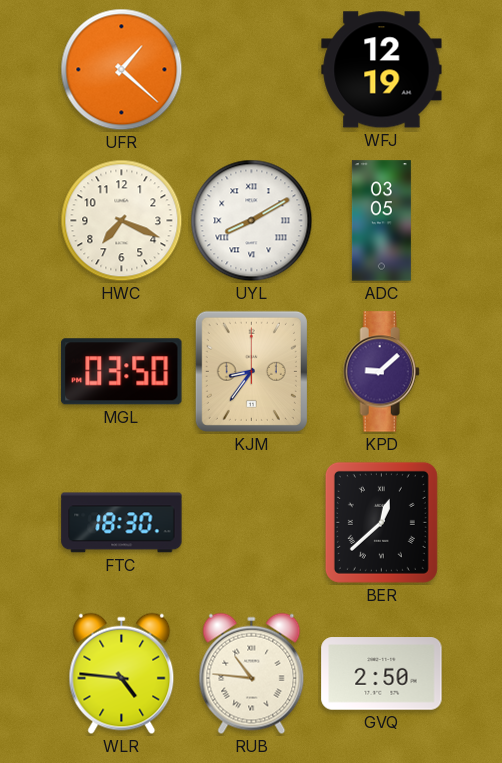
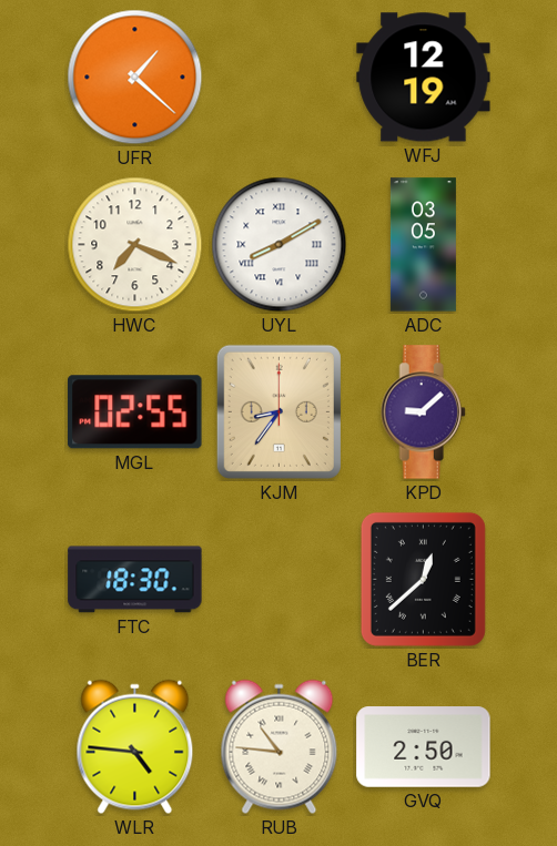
MGL: 03:50 -> 02:55
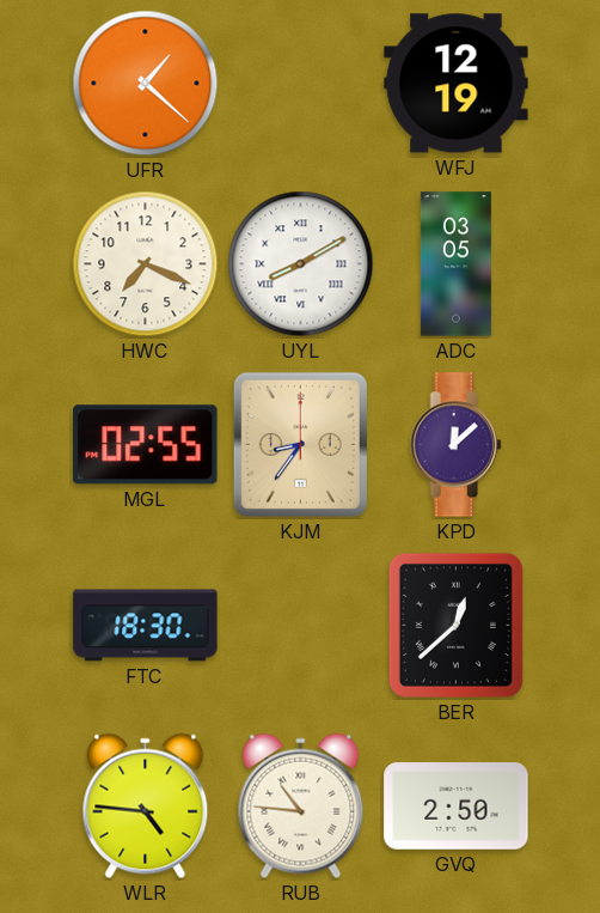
KPD: 9:08 -> 12:08
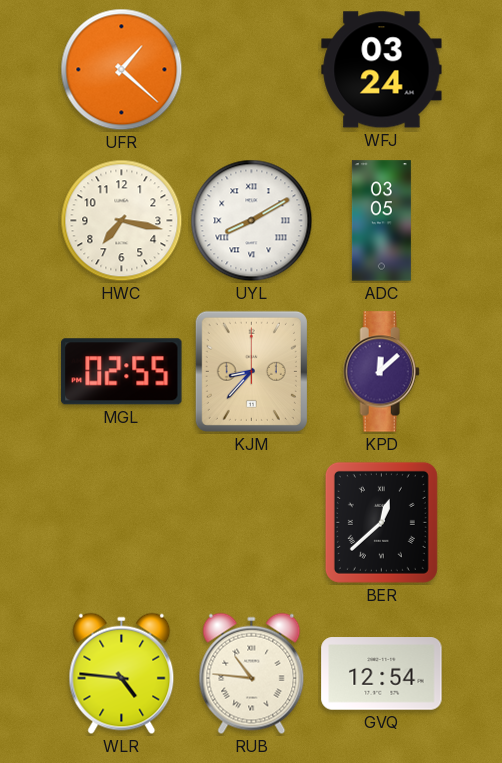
WFJ: 12:19 -> 03:24
HWC: 7:19 -> 7:17
KJM: 8:36 -> 8:37
FTC: 18:30 -> none
GVQ: 2:50 -> 12:54
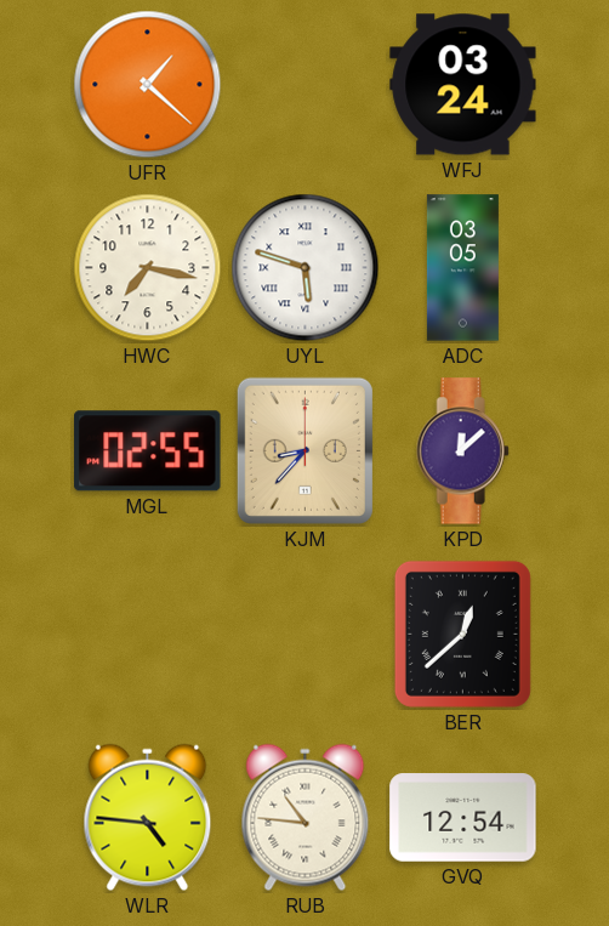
UYL: 8:10 -> 5:48
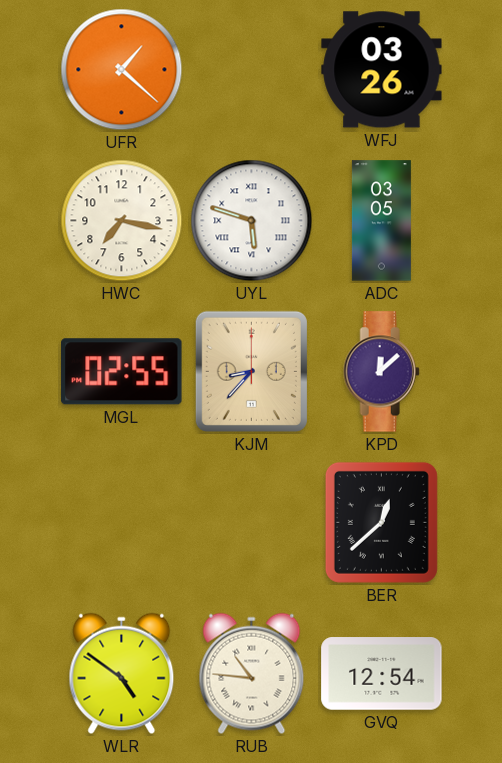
WFJ: 03:24 -> 03:26
WLR: 4:46 -> 4:51
